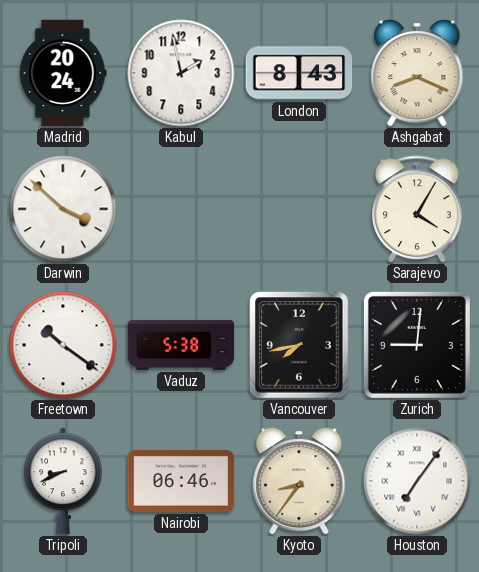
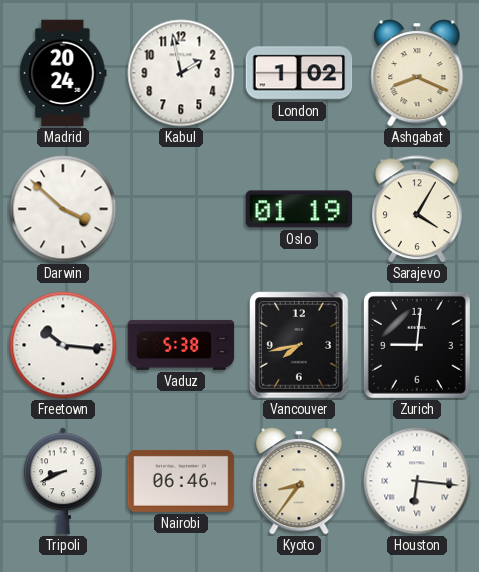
London: 8:43 -> 1:02
Oslo: none -> 01:19
Freetown: 10:21 -> 10:16
Houston: 7:06 -> 6:16
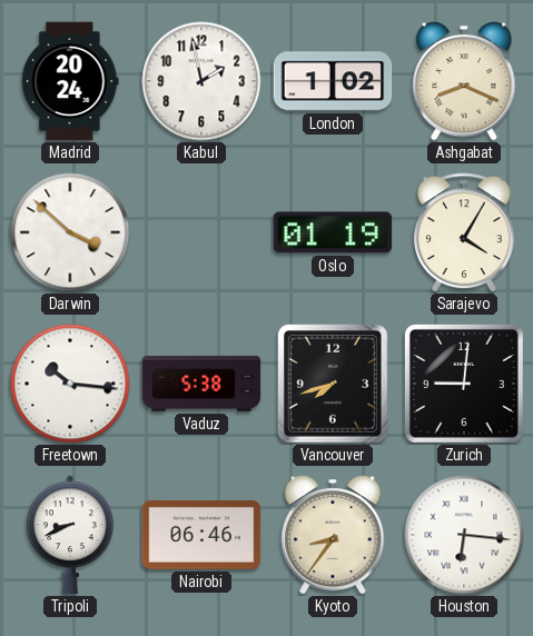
Vancouver: 7:43 -> 7:42
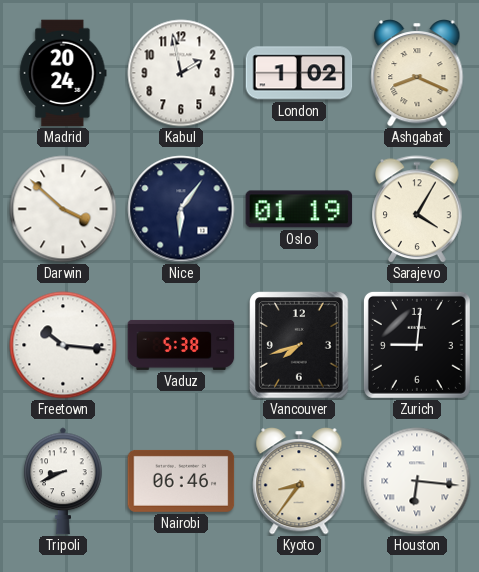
Nice: none -> 6:06
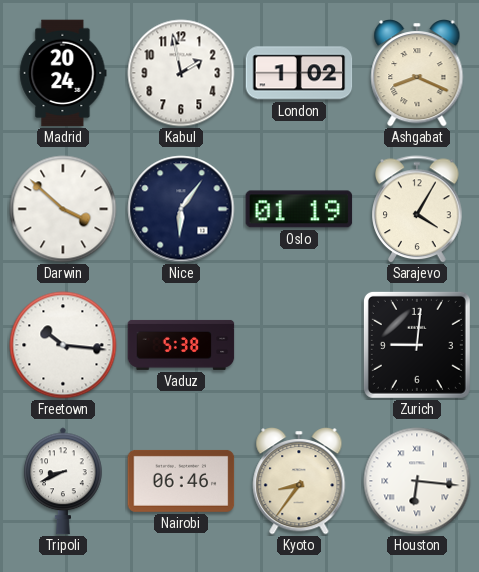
Vancouver: 7:42 -> none
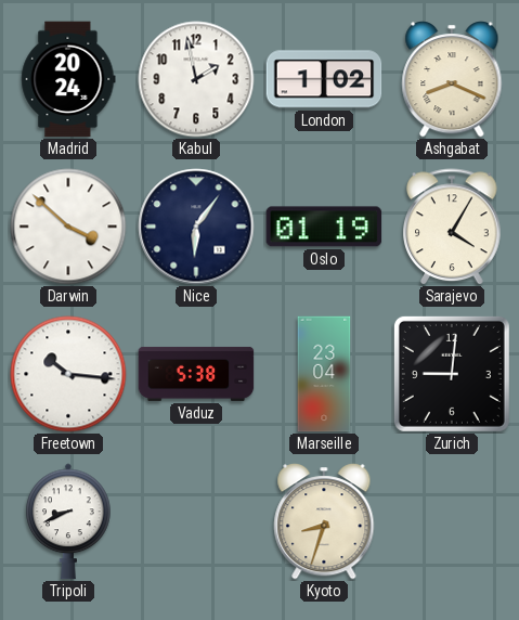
Marseille: none -> 23:04
Nairobi: 06:46 -> none
Kyoto: 8:36 -> 8:33
Houston: 6:16 -> none
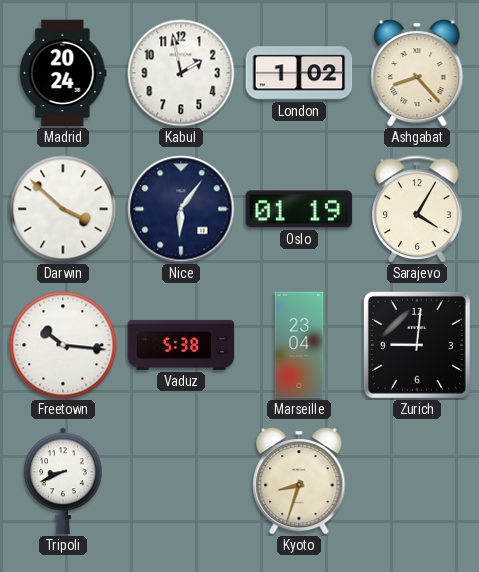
Ashgabat: 8:19 -> 8:23
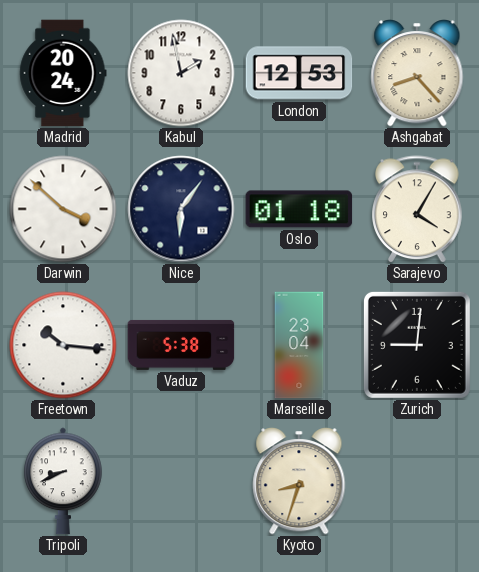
London: 1:02 -> 12:53
Oslo: 01:19 -> 01:18
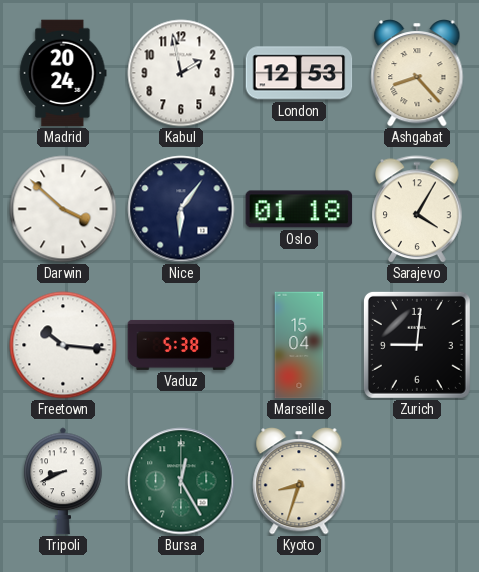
Marseille: 23:04 -> 15:04
Bursa: none -> 12:25
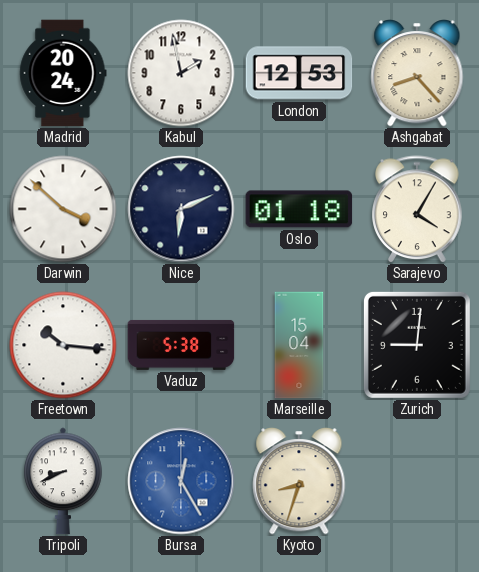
Nice: 6:06 -> 6:11
Bursa dial: green -> blue
